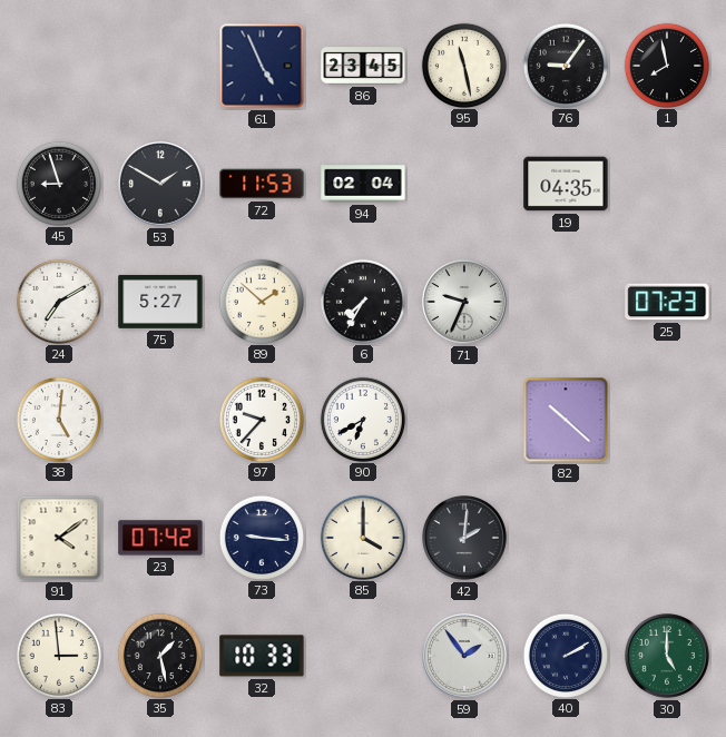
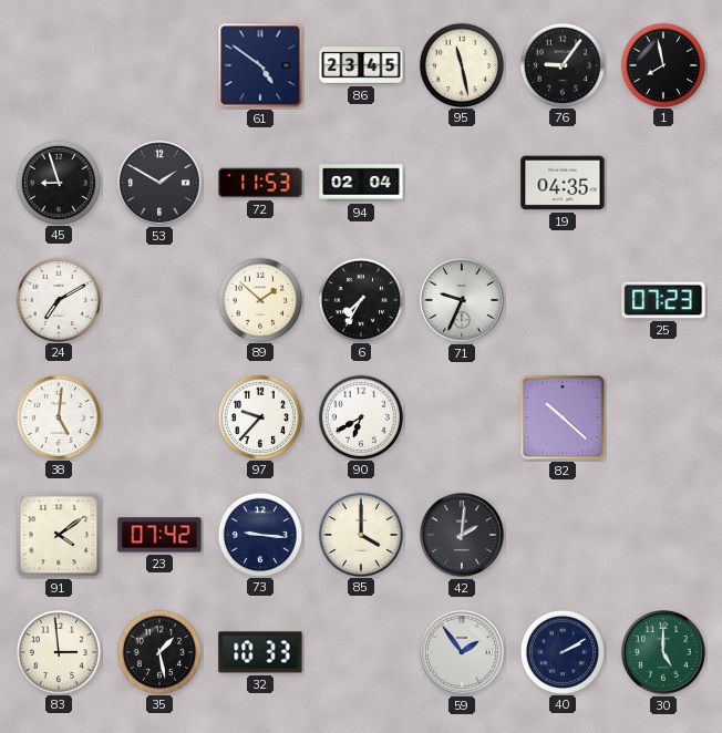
61: 4:56 -> 4:51
75: 5:27 -> none
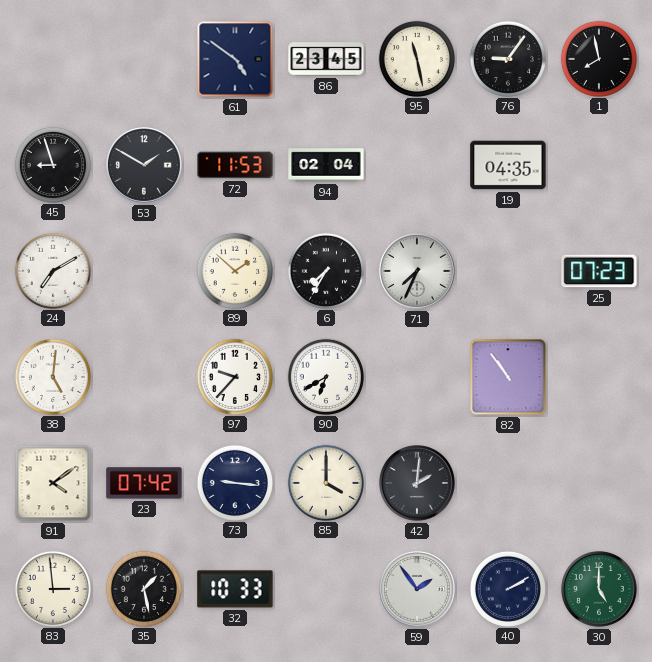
71: 9:34 -> 7:34
82: 10:22 -> 10:54
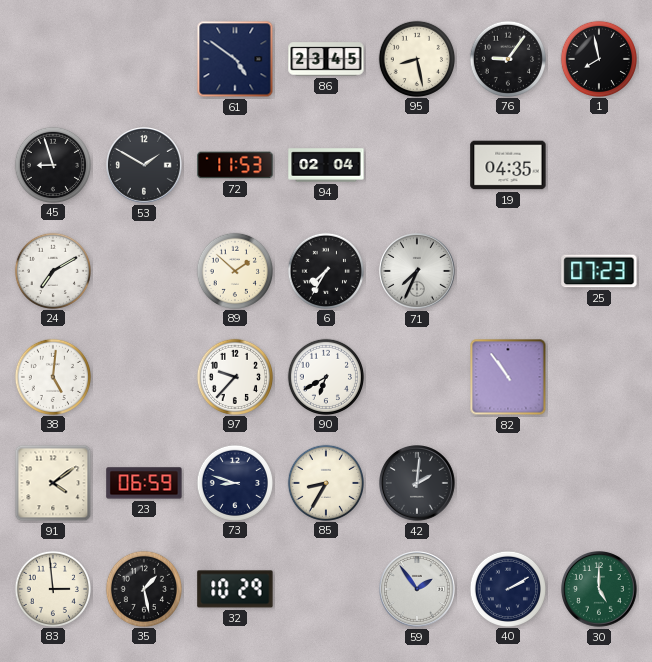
95: 11:28 -> 8:28
23: 07:42 -> 06:59
73: 9:16 -> 8:48
85: 4:00 -> 8:35
32: 10:33 -> 10:29
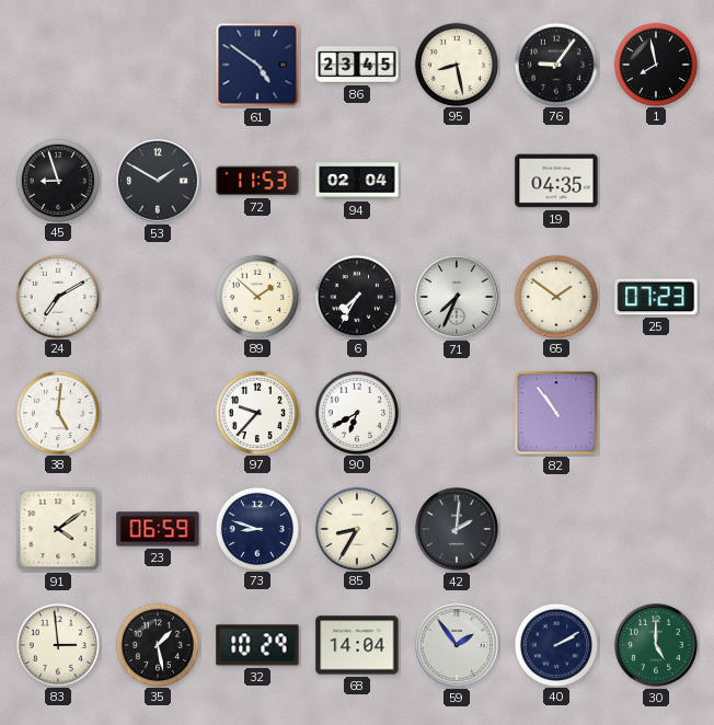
65: none -> 1:51
68: none -> 14:04
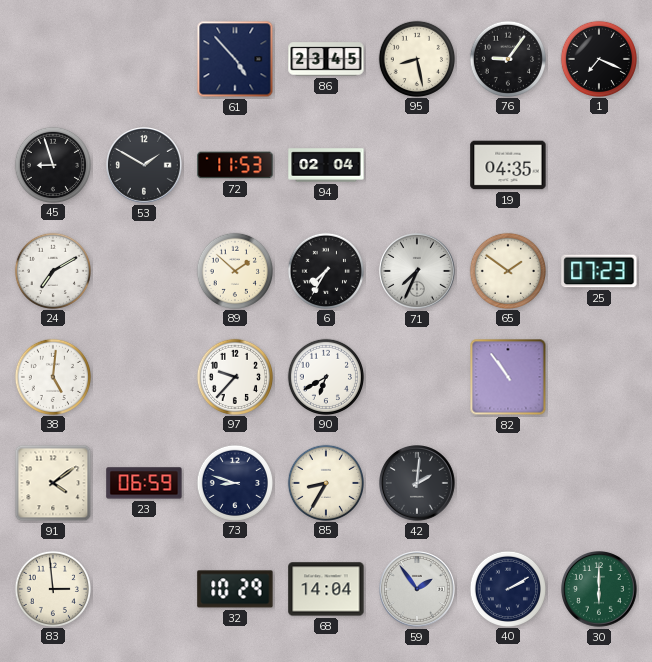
61: 4:51 -> 4:53
1: 7:58 -> 7:19
35: 1:28 -> none
30: 5:00 -> 6:00
